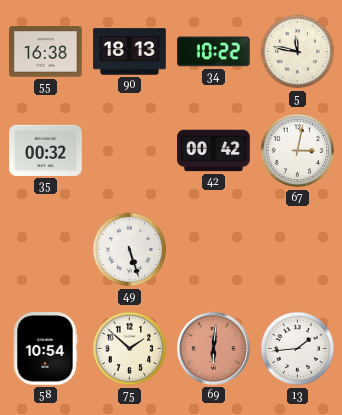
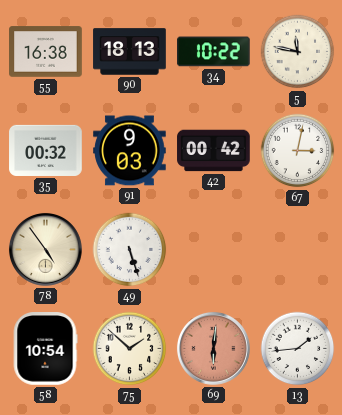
91: none -> 9:03
78: none -> 4:54
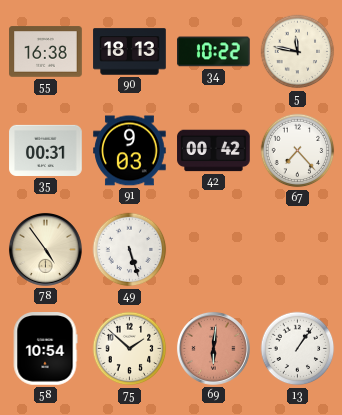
35: 00:32 -> 00:31
67: 3:02 -> 7:23
13: 1:44 -> 1:06
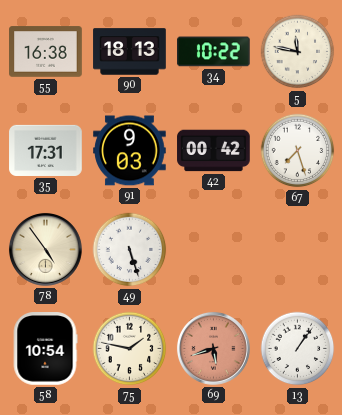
35: 00:31 -> 17:31
67: 7:23 -> 7:27
75: 1:52 -> 1:47
69: 6:01 -> 5:42
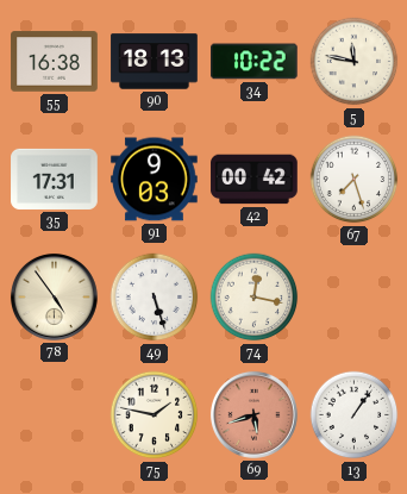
74: none -> 12:17
58: 10:54 -> none
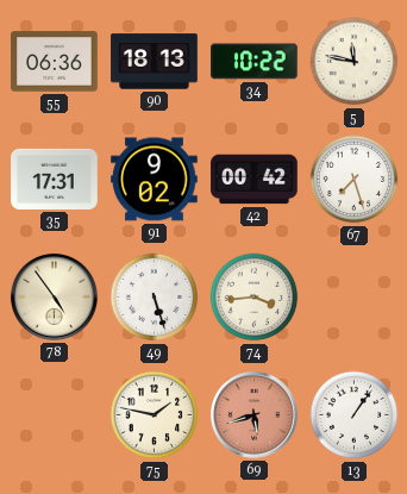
55: 16:38 -> 06:36
91: 9:03 -> 9:02
74: 12:17 -> 3:44
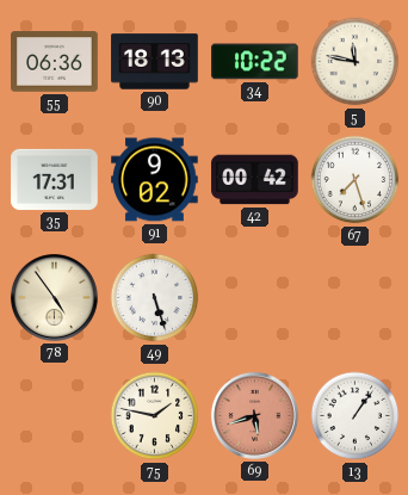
74: 3:44 -> none
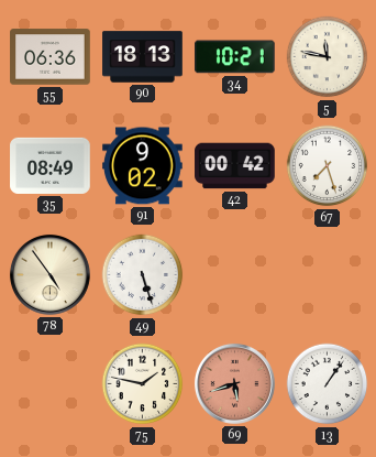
34: 10:22 -> 10:21
35: 17:31 -> 08:49
